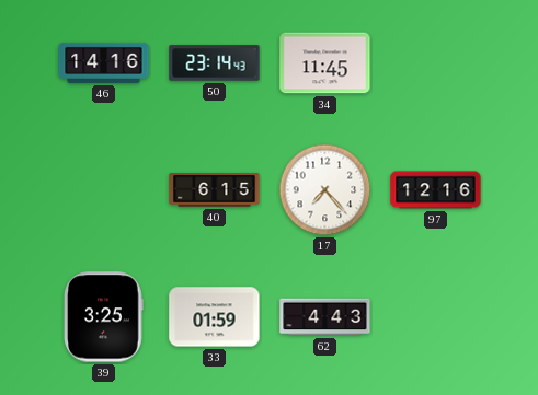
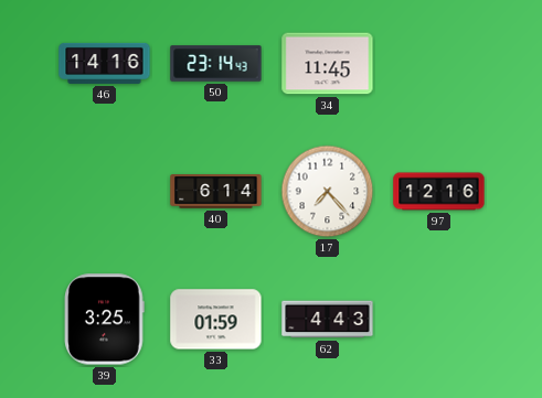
40: 6:15 -> 6:14
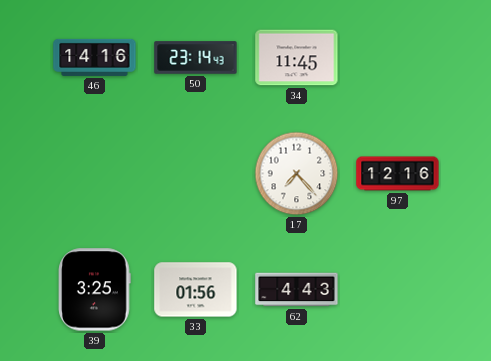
40: 6:14 -> none
33: 01:59 -> 01:56
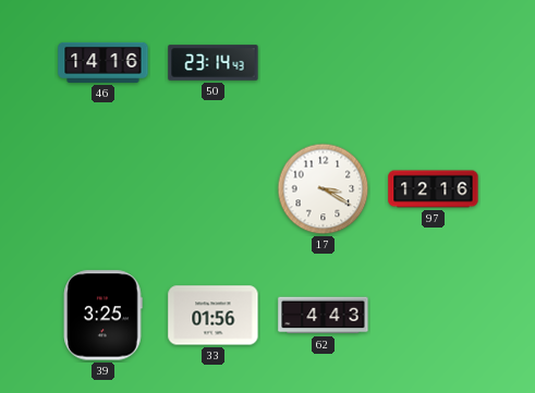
34: 11:45 -> none
17: 7:23 -> 3:20
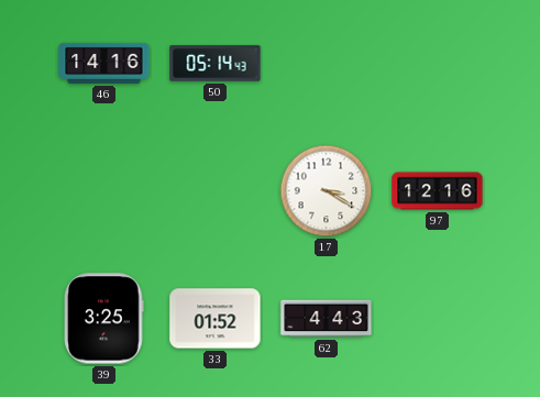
50: 23:14 -> 05:14
33: 01:56 -> 01:52
